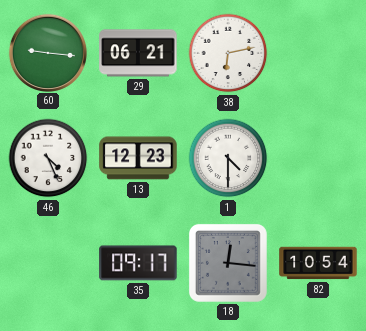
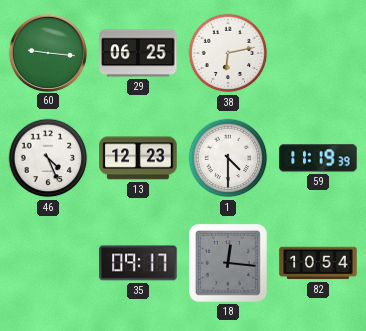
29: 06:21 -> 06:25
59: none -> 11:19
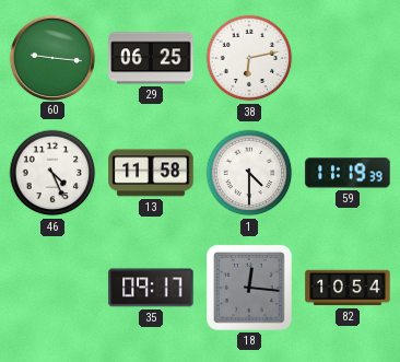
13: 12:23 -> 11:58
